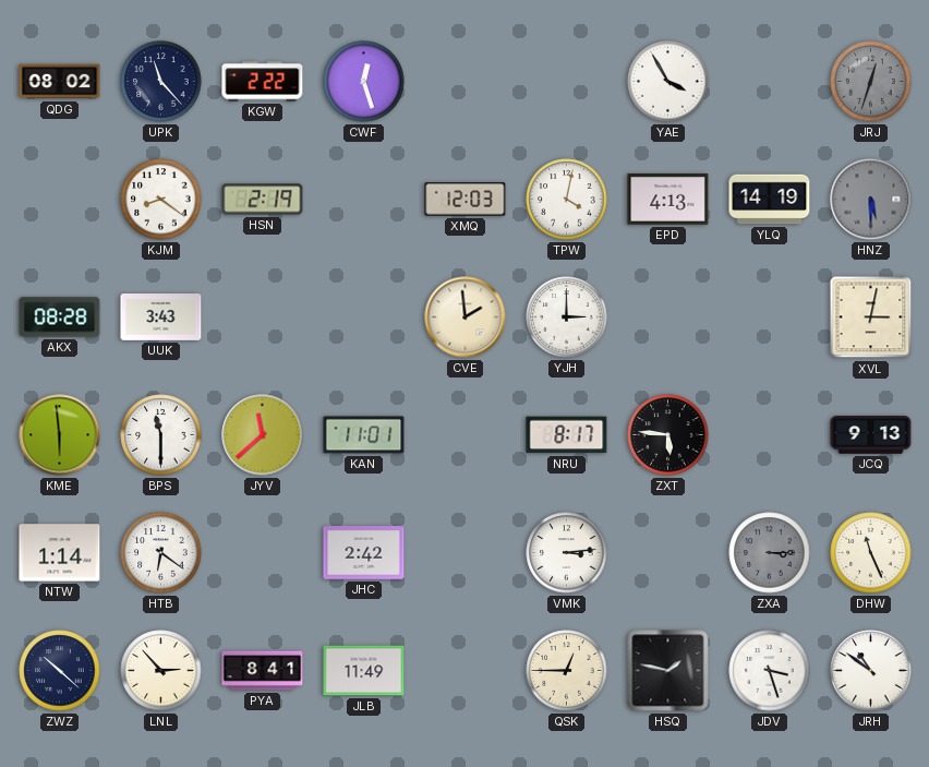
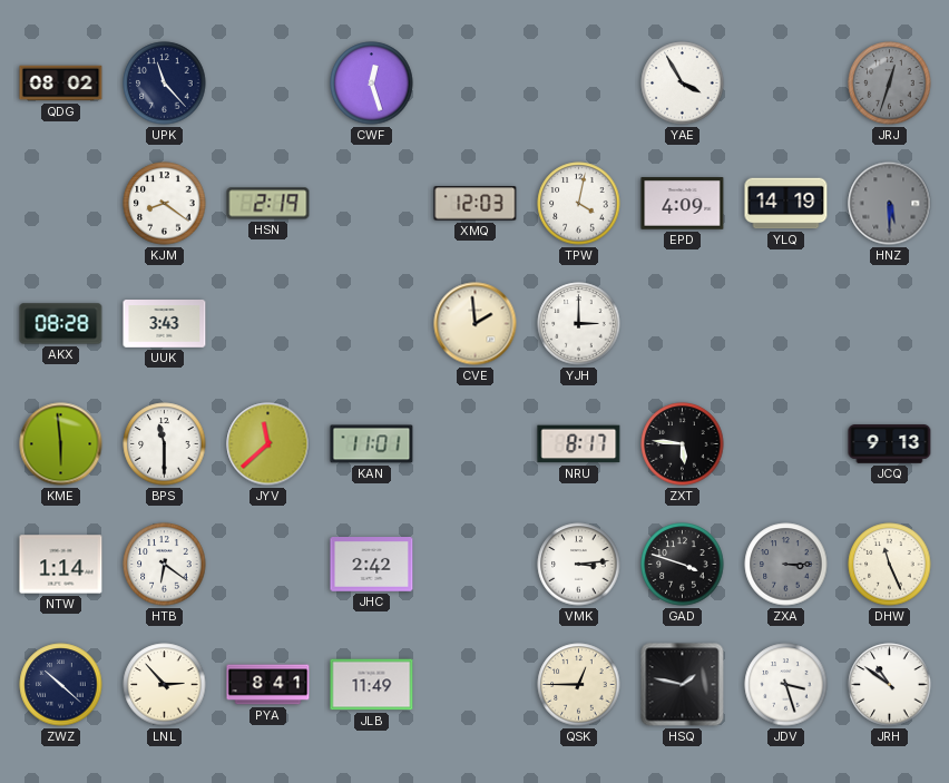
KGW: 2:22 -> none
EPD: 4:13 -> 4:09
XVL: 3:02 -> none
GAD: none -> 3:48
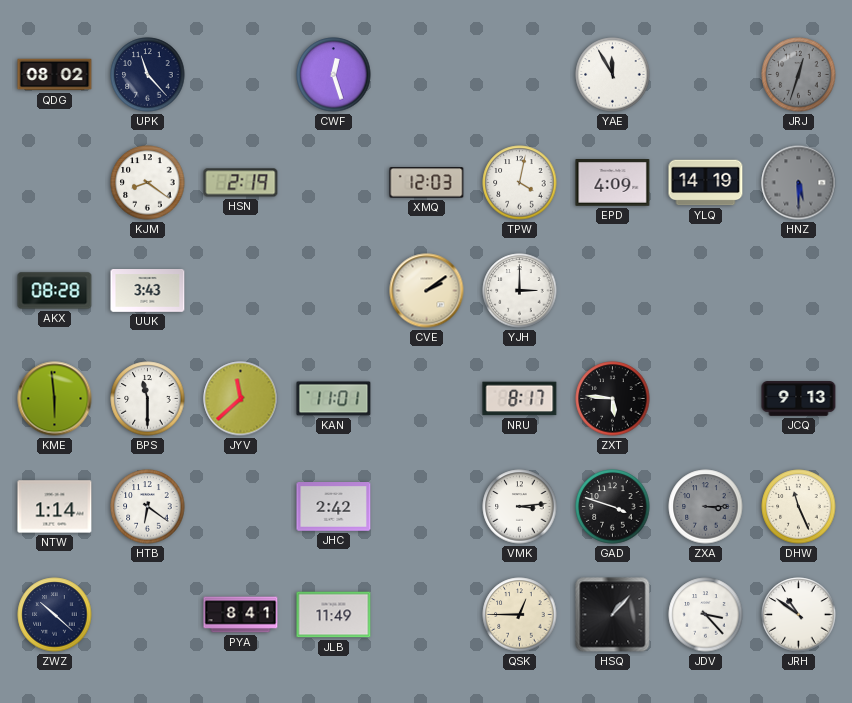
YAE: 3:55 -> 11:55
CVE: 1:59 -> 2:09
LNL: 2:53 -> none
HSQ: 1:47 -> 1:07
JDV: 3:27 -> 3:23
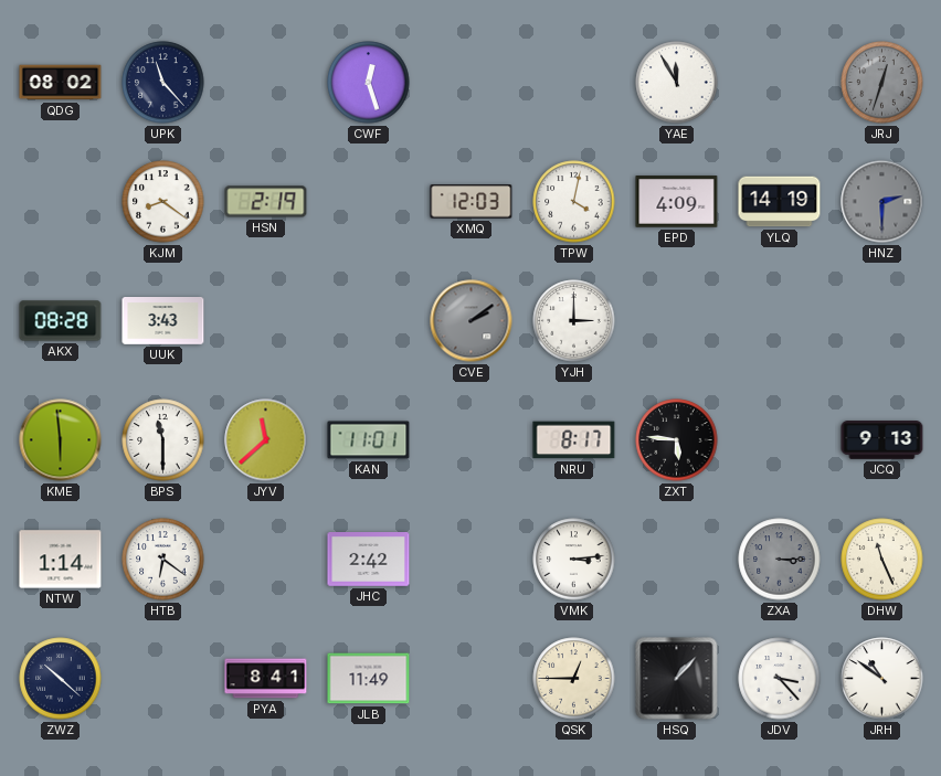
HNZ: 5:30 -> 2:30
CVE dial: cream -> grey
GAD: 3:48 -> none
